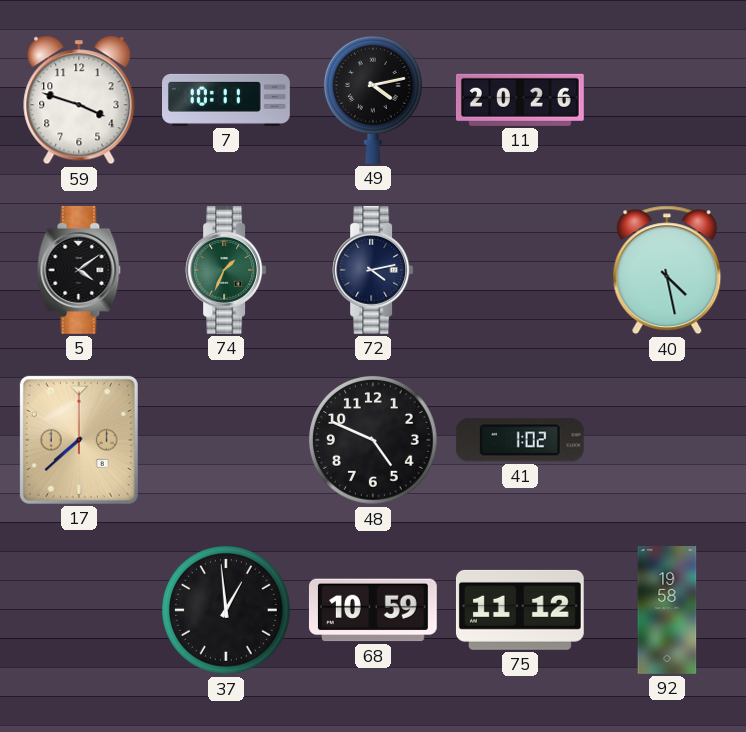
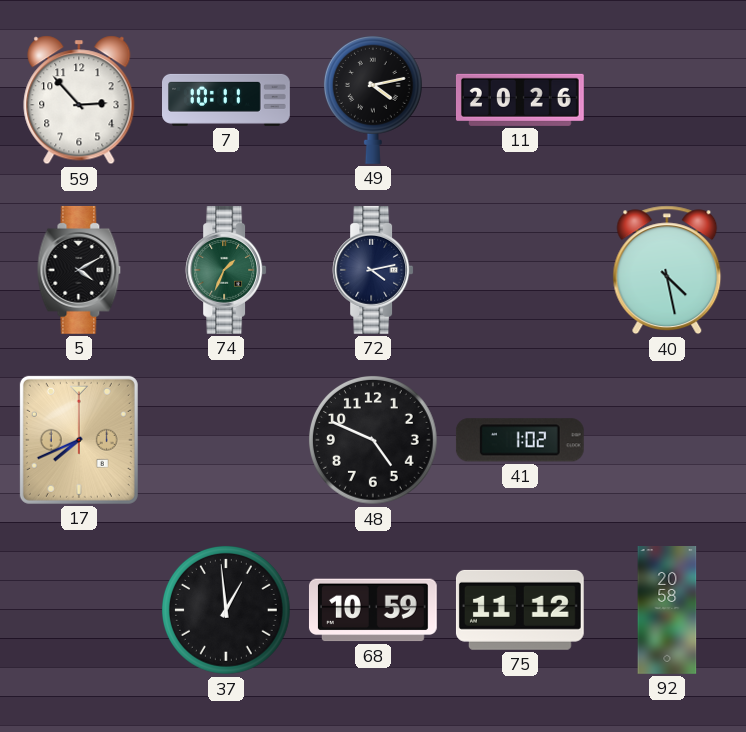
59: 3:48 -> 2:53
5: 4:09 -> 4:10
17: 7:38 -> 7:41
92: 19:58 -> 20:58
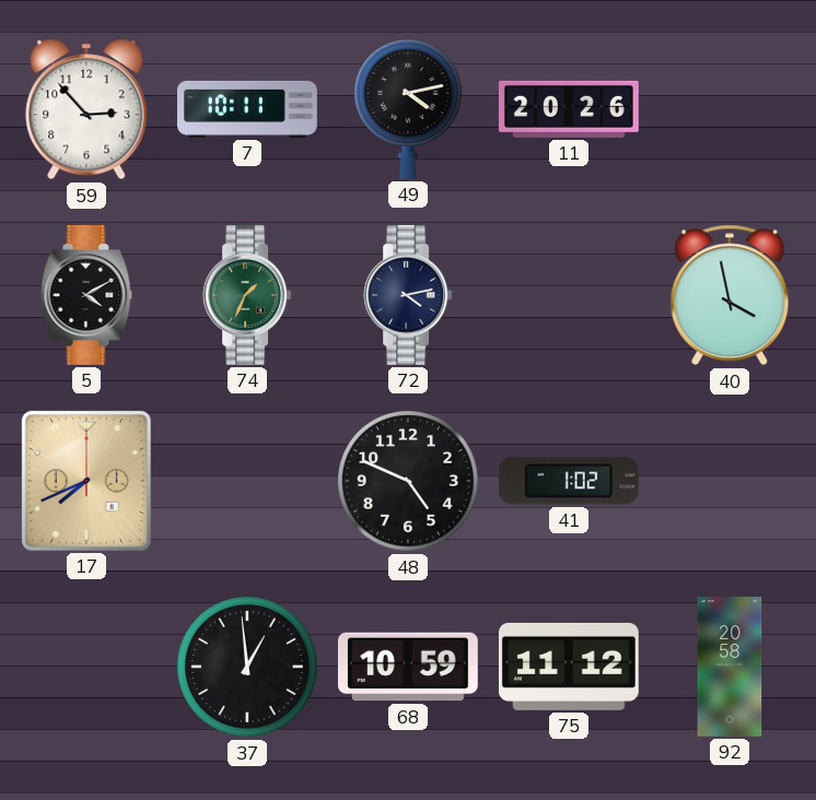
40: 4:28 -> 3:58
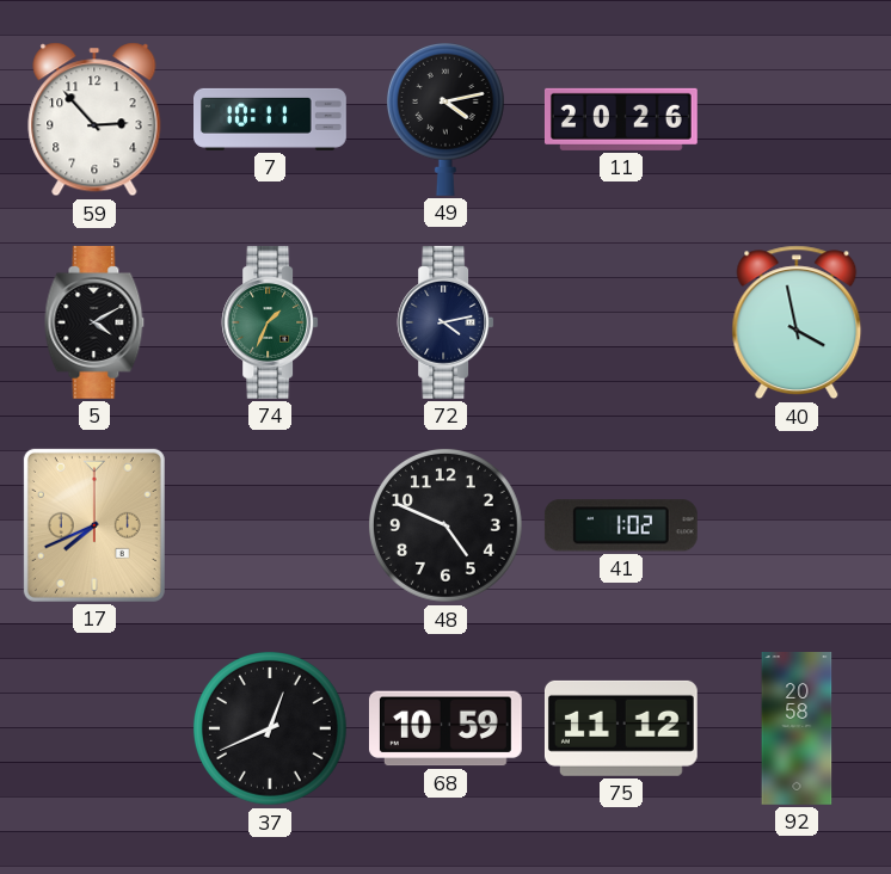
37: 12:59 -> 12:41
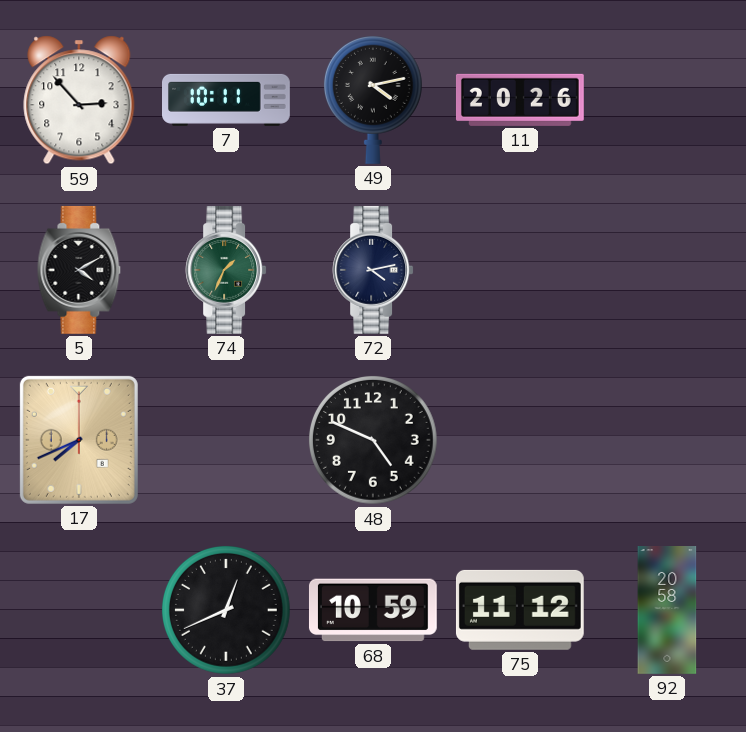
40: 3:58 -> none
41: 1:02 -> none
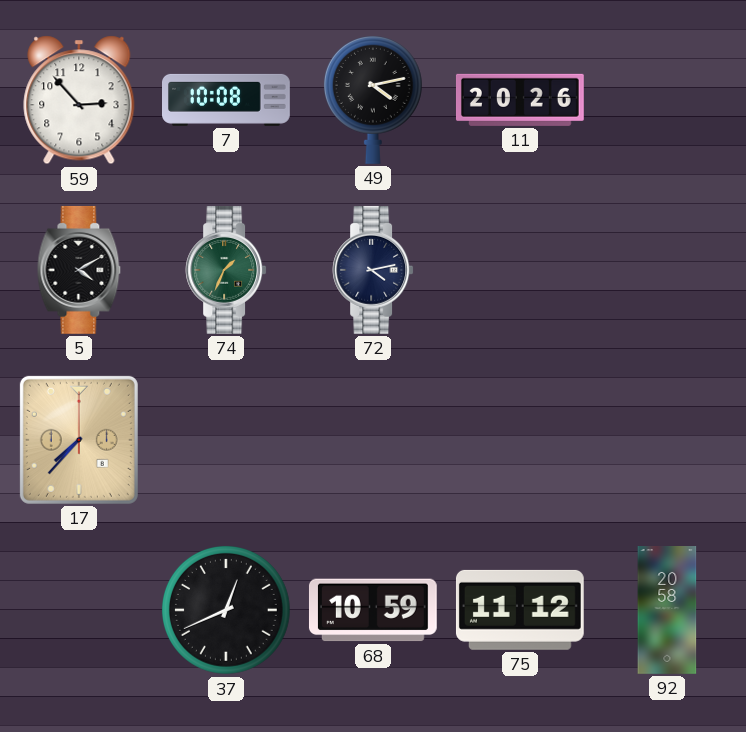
7: 10:11 -> 10:08
17: 7:41 -> 7:37
48: 4:49 -> none
